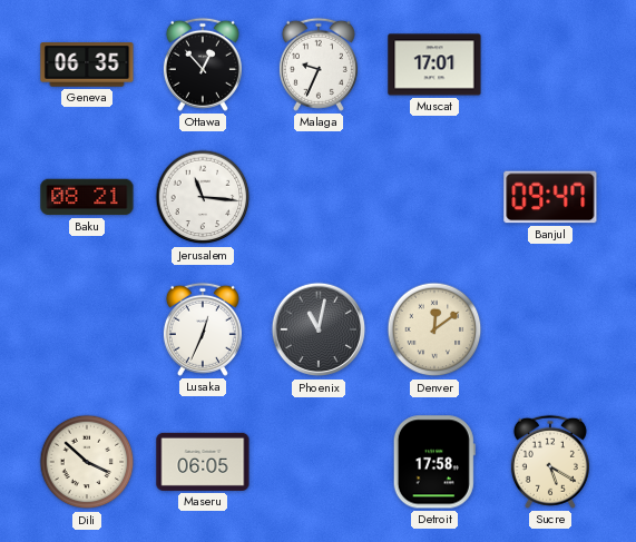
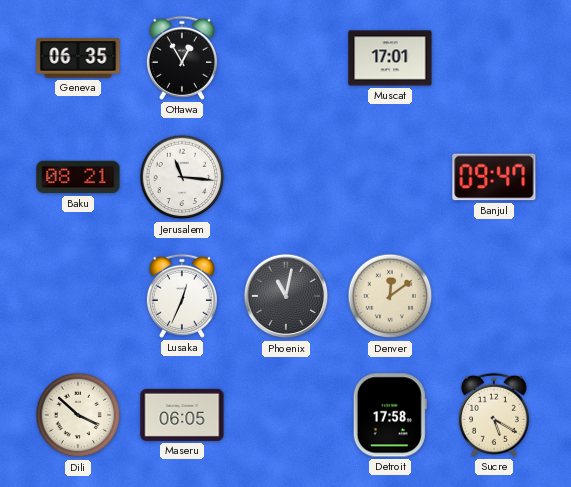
Ottawa: 12:53 -> 12:55
Malaga: 9:34 -> none
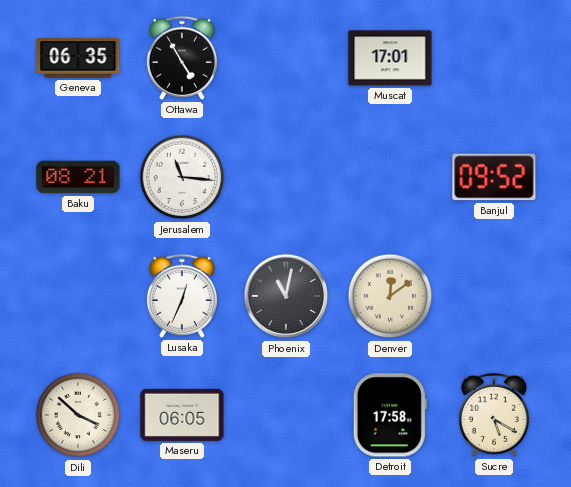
Ottawa: 12:55 -> 4:55
Banjul: 09:47 -> 09:52
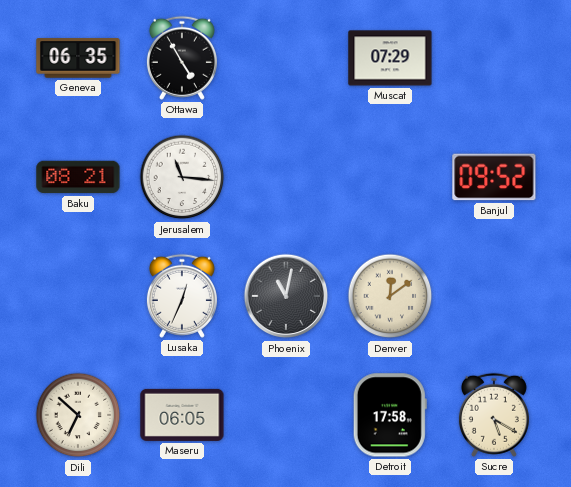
Muscat: 17:01 -> 07:29
Dili: 3:52 -> 6:52
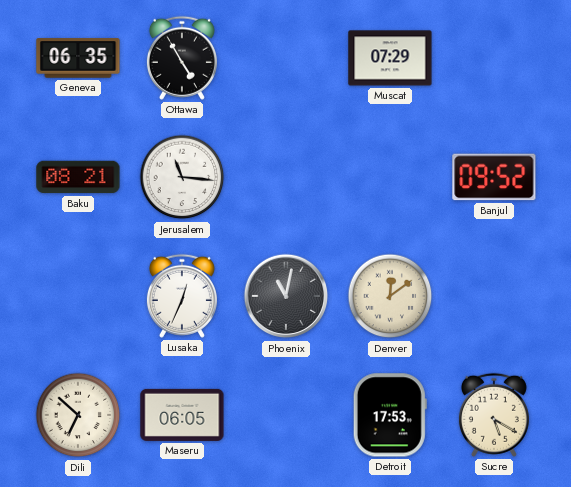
Detroit: 17:58 -> 17:53
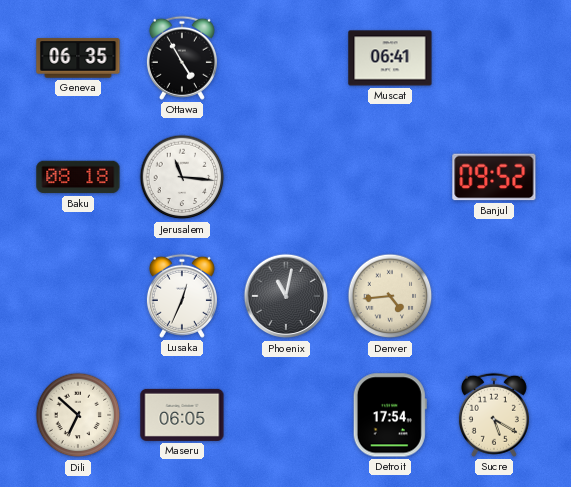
Muscat: 07:29 -> 06:41
Baku: 08:21 -> 08:18
Denver: 12:09 -> 4:44
Detroit: 17:53 -> 17:54
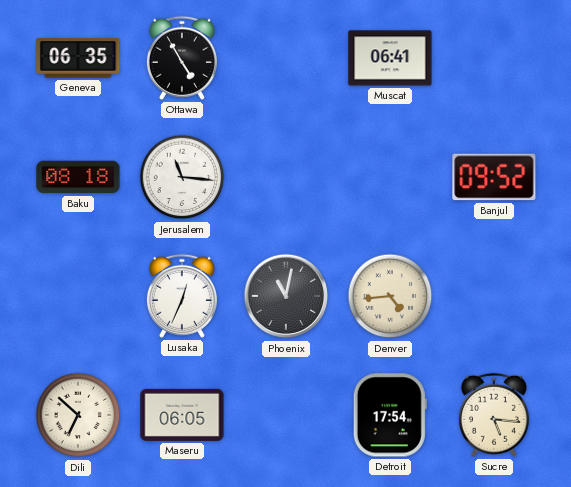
Sucre: 5:20 -> 5:16
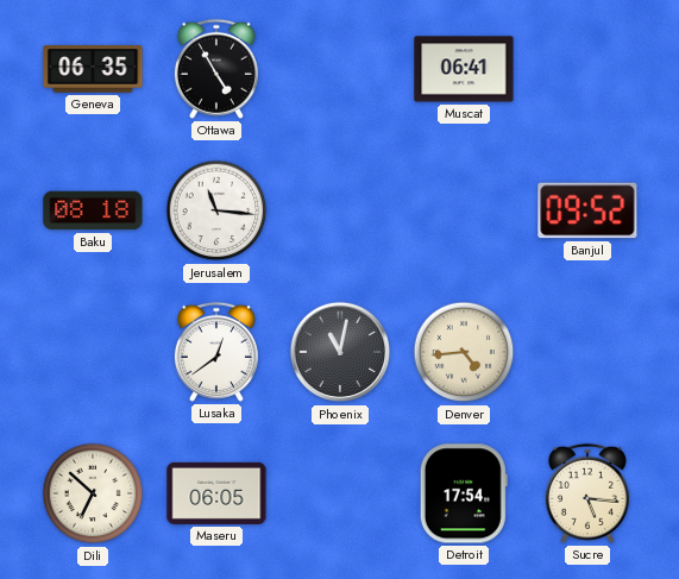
Lusaka: 12:34 -> 12:39
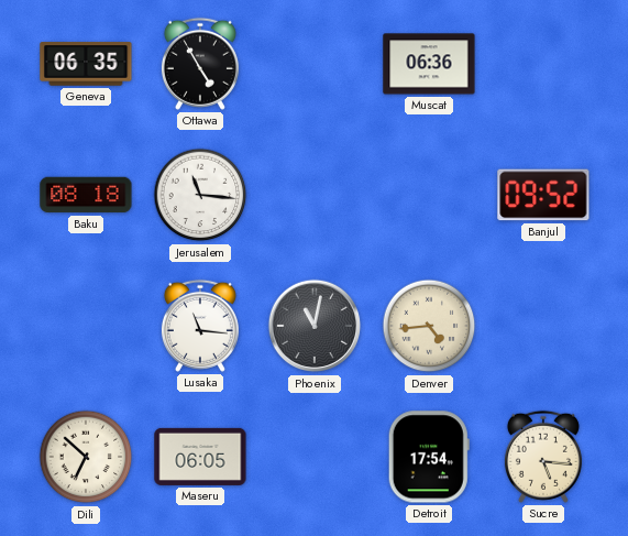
Muscat: 06:41 -> 06:36
Lusaka: 12:39 -> 11:16
